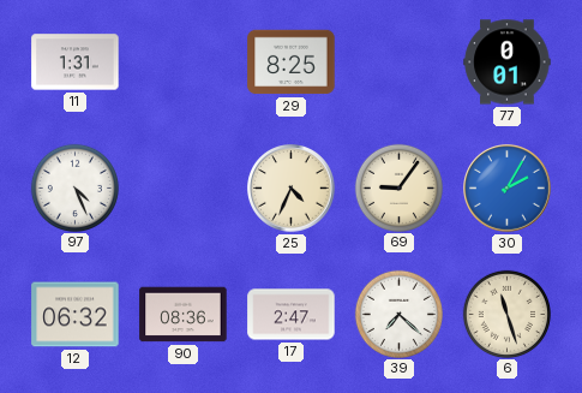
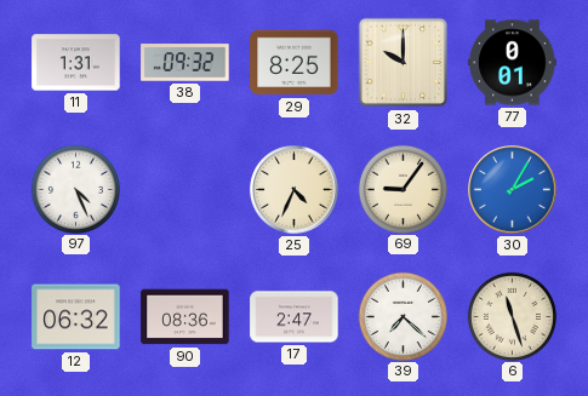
38: none -> 09:32
32: none -> 10:00
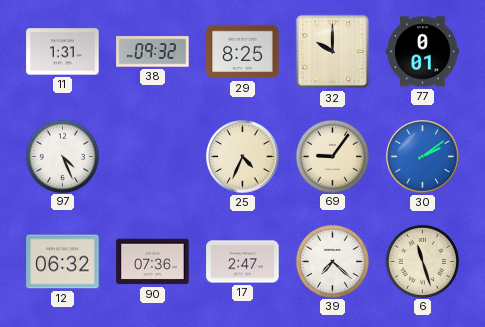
30: 2:05 -> 2:09
90: 08:36 -> 07:36
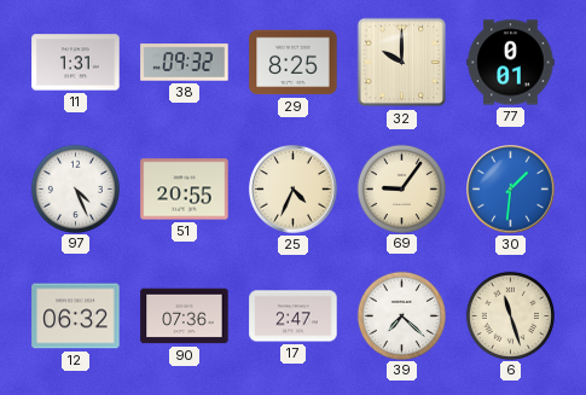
51: none -> 20:55
30: 2:09 -> 1:31
